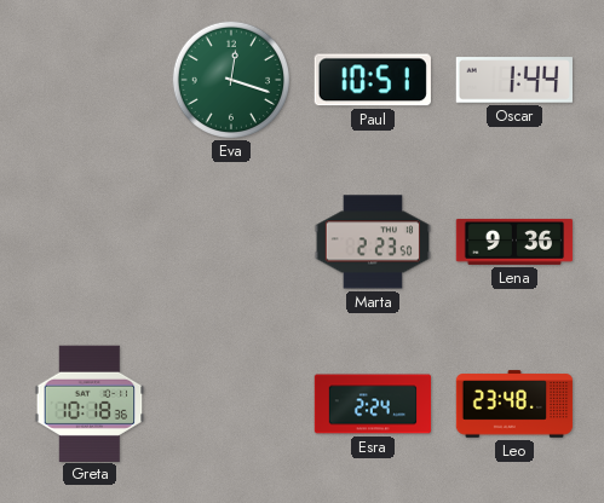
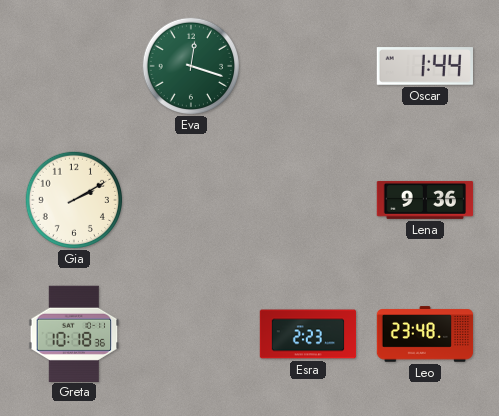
Paul: 10:51 -> none
Gia: none -> 2:10
Marta: 2:23 -> none
Esra: 2:24 -> 2:23
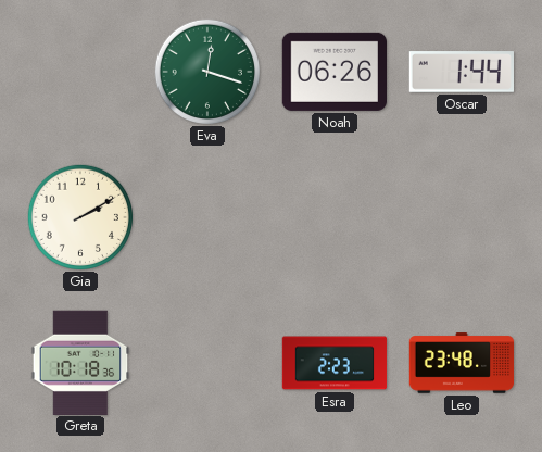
Noah: none -> 06:26
Lena: 9:36 -> none
